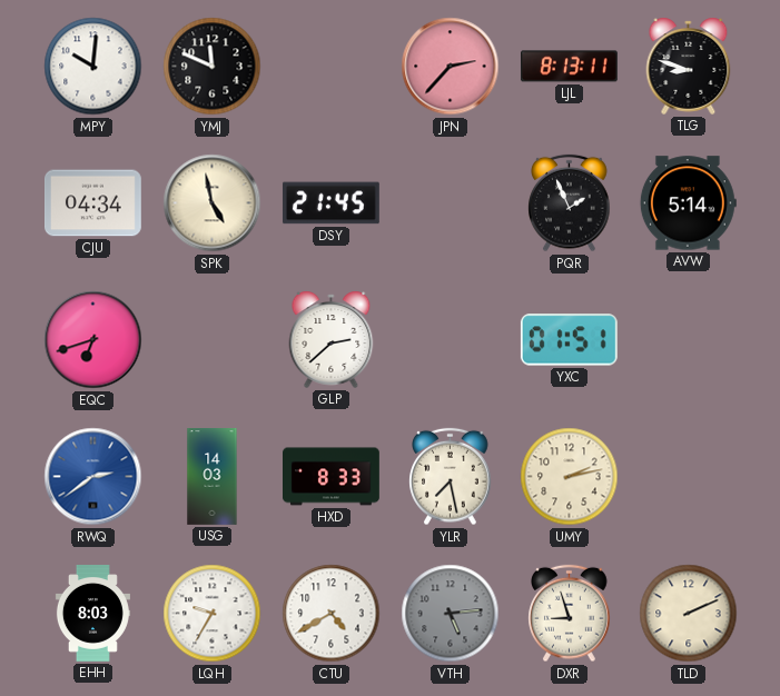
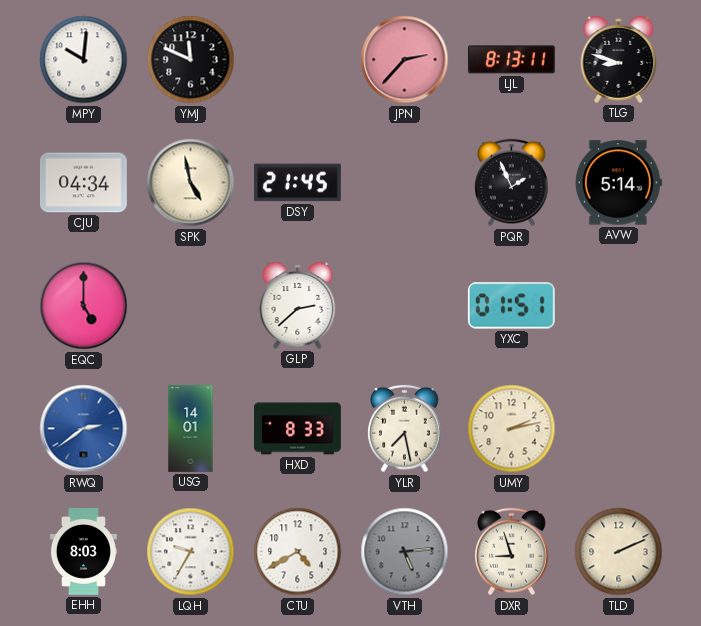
EQC: 6:42 -> 5:00
USG: 14:03 -> 14:01
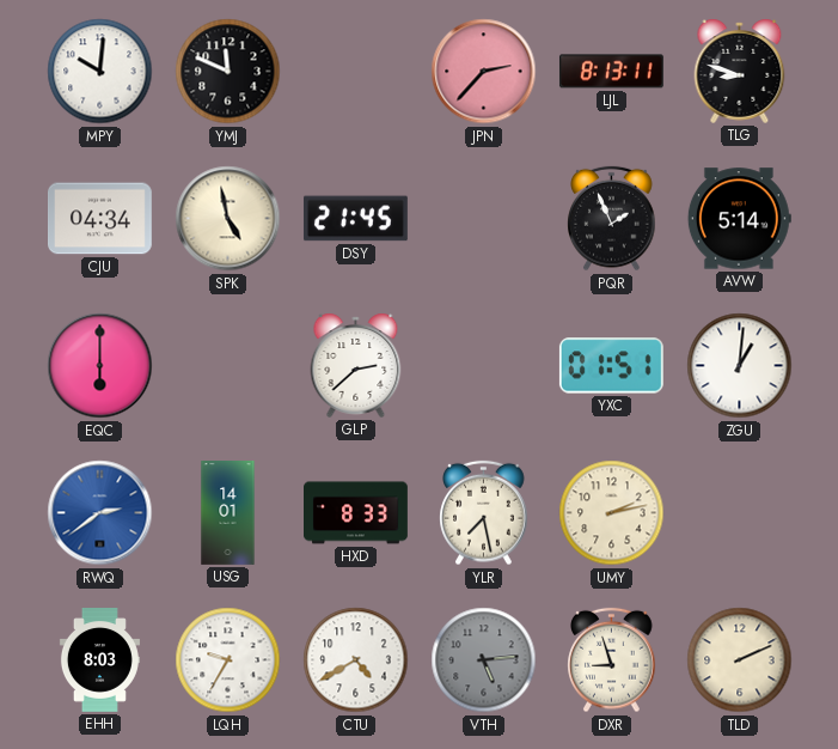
EQC: 5:00 -> 6:00
ZGU: none -> 1:01
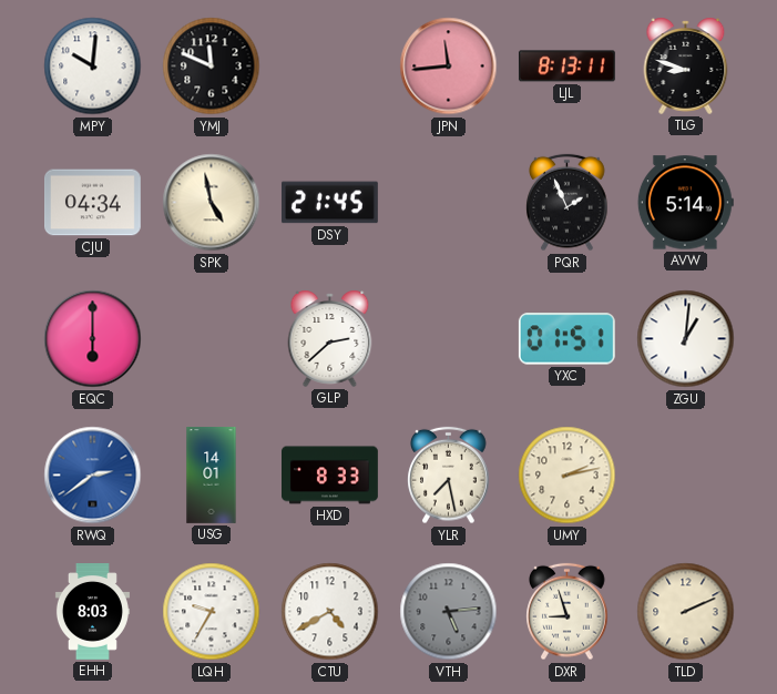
JPN: 2:37 -> 11:44
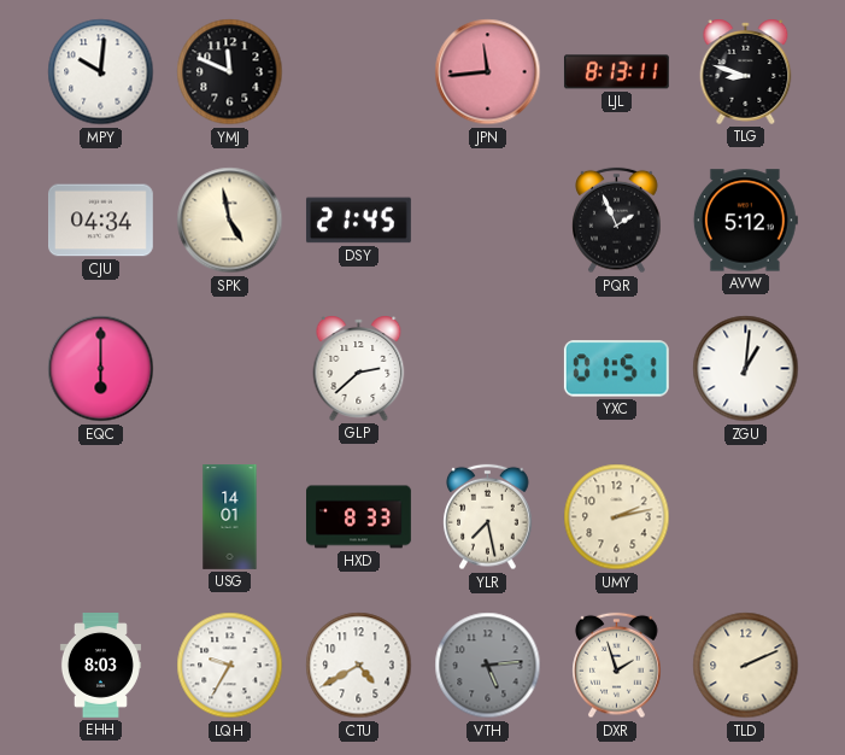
AVW: 5:14 -> 5:12
RWQ: 2:39 -> none
DXR: 8:57 -> 1:57
